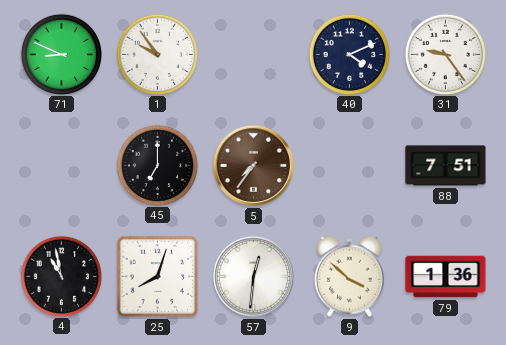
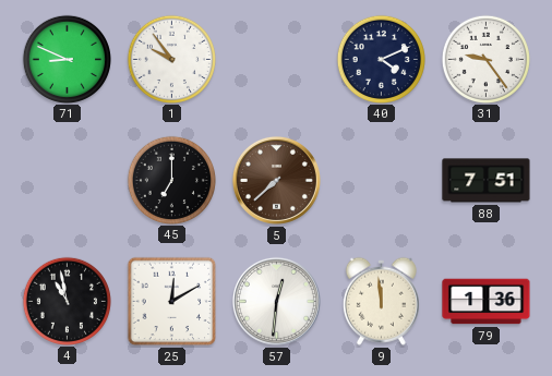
5: 7:36 -> 7:38
25: 8:03 -> 12:10
9: 3:52 -> 11:59
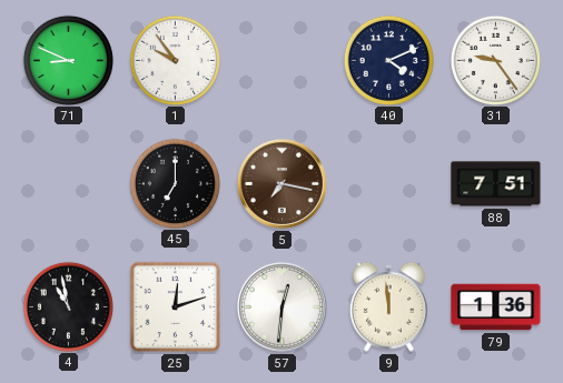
5: 7:38 -> 7:17
25: 12:10 -> 12:12
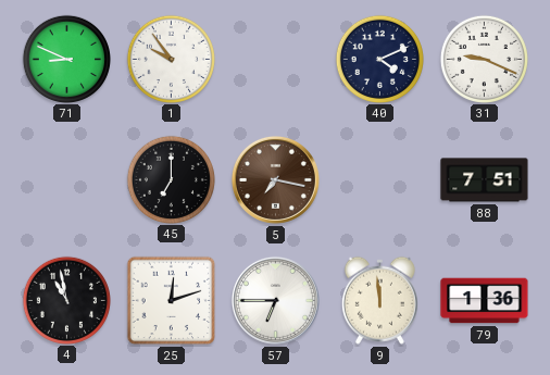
31: 9:24 -> 9:19
57: 12:31 -> 6:45
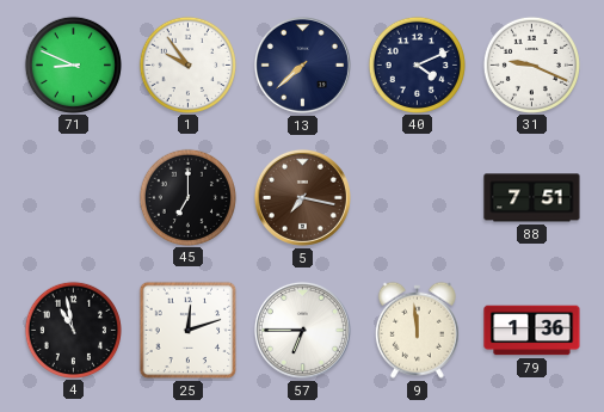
13: none -> 7:38
